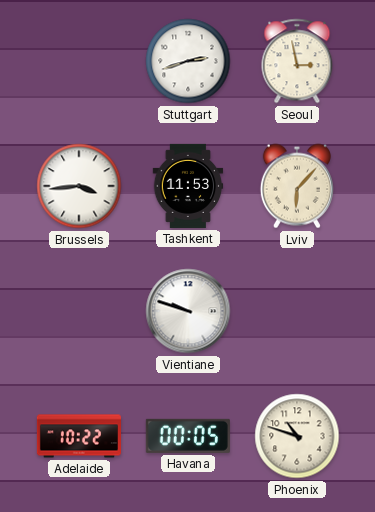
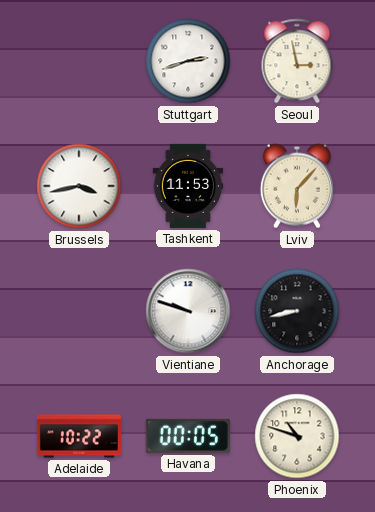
Brussels: 3:44 -> 3:43
Anchorage: none -> 8:43
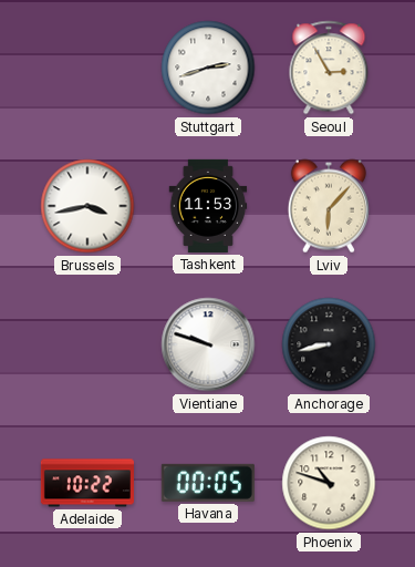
Seoul: 2:58 -> 2:55
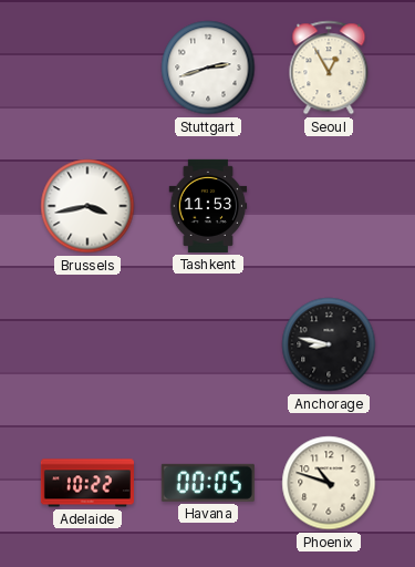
Seoul: 2:55 -> 12:55
Lviv: 6:07 -> none
Vientiane: 9:48 -> none
Anchorage: 8:43 -> 8:47
